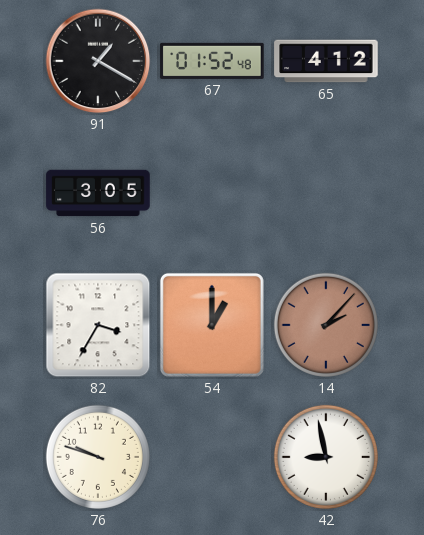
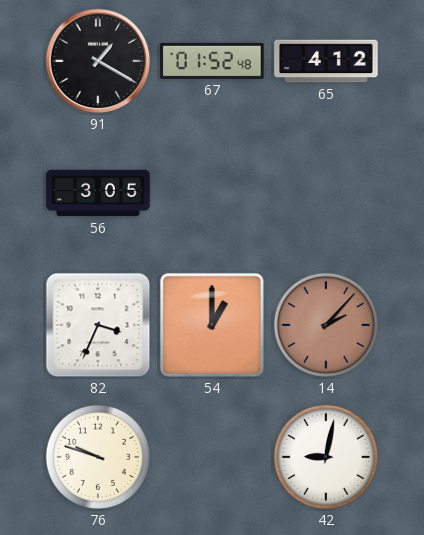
82: 3:35 -> 3:34
42: 8:58 -> 9:02
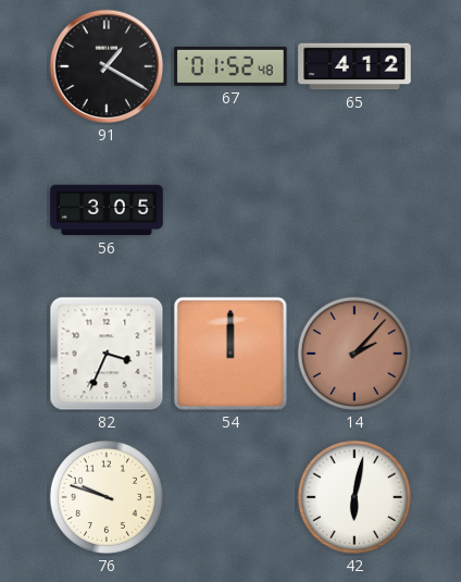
54: 1:00 -> 12:00
42: 9:02 -> 6:02
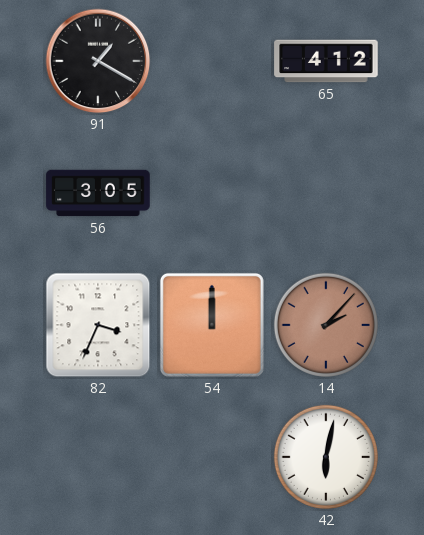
67: 01:52 -> none
76: 9:48 -> none
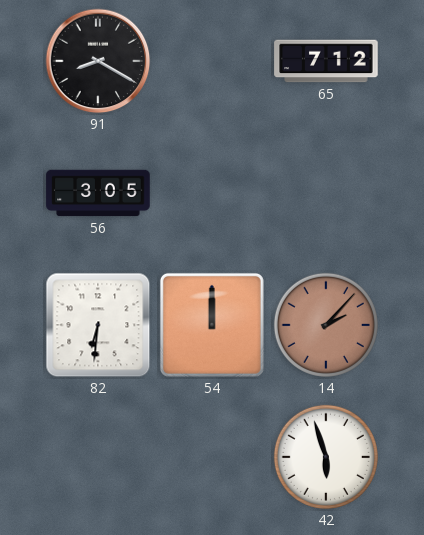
91: 1:20 -> 8:20
65: 4:12 -> 7:12
82: 3:34 -> 6:31
42: 6:02 -> 5:57
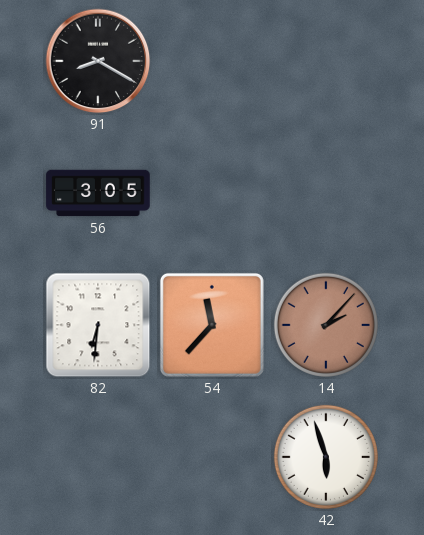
65: 7:12 -> none
54: 12:00 -> 11:37
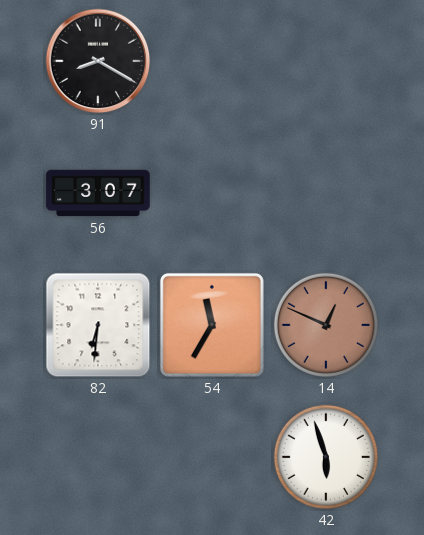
56: 3:05 -> 3:07
54: 11:37 -> 11:35
14: 2:07 -> 12:49
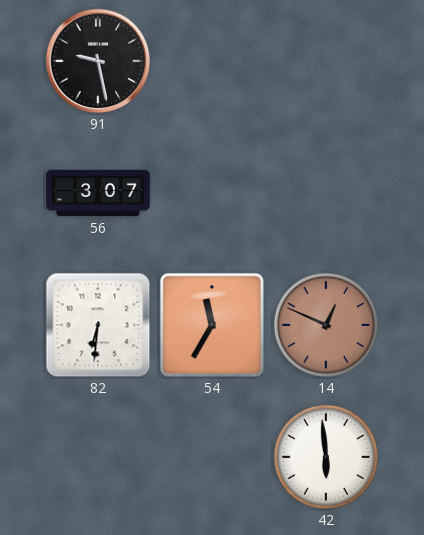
91: 8:20 -> 9:28
42: 5:57 -> 5:59
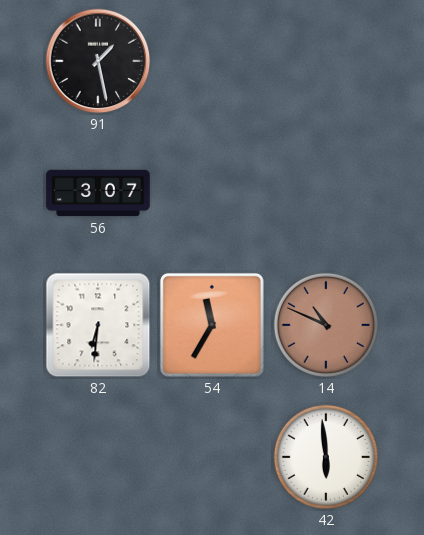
91: 9:28 -> 1:28
14: 12:49 -> 10:49
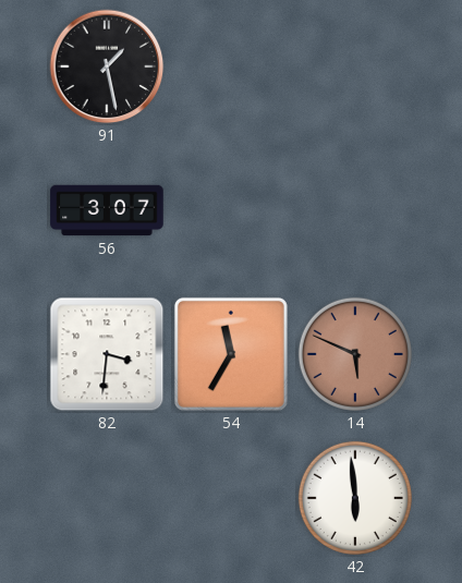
82: 6:31 -> 3:31
14: 10:49 -> 5:49
